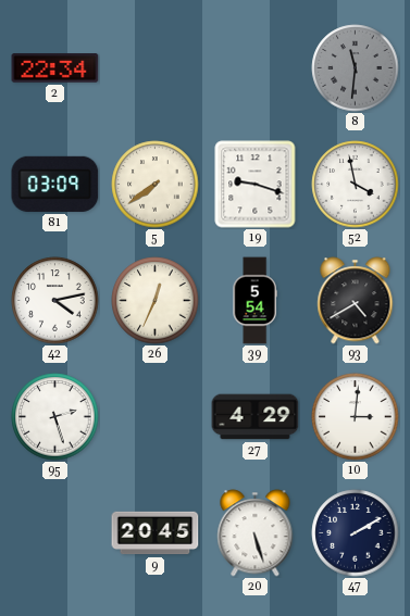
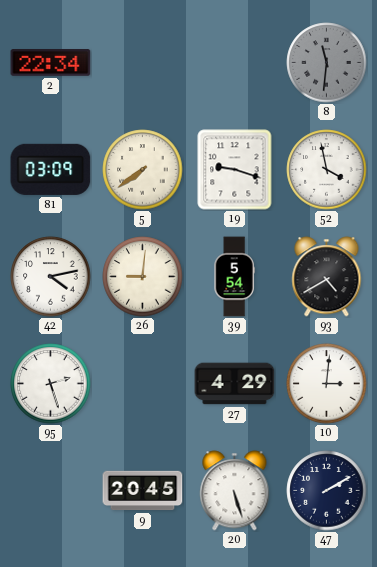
26: 12:34 -> 9:01
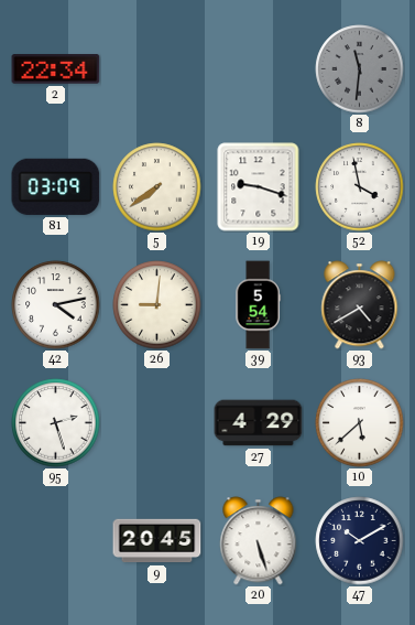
10: 3:01 -> 5:38
47: 2:10 -> 10:10
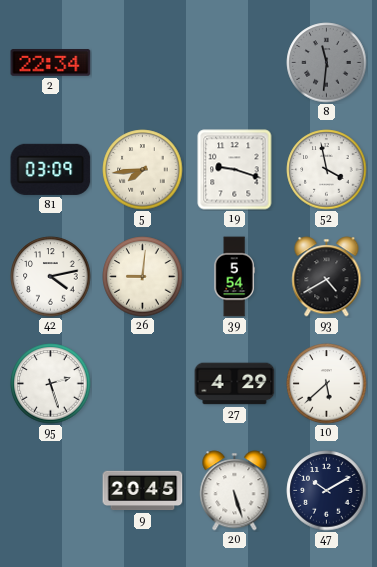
5: 7:39 -> 7:44
